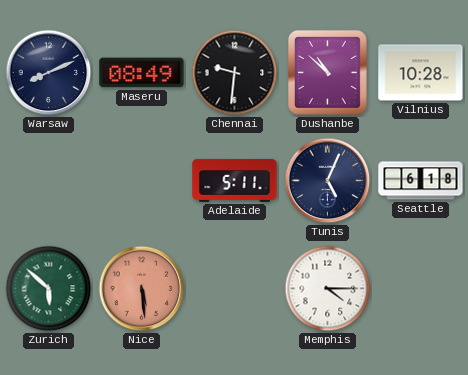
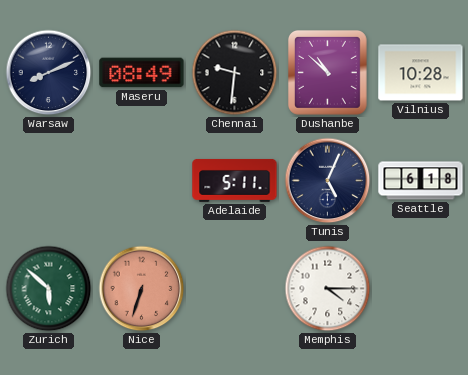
Nice: 5:29 -> 6:33
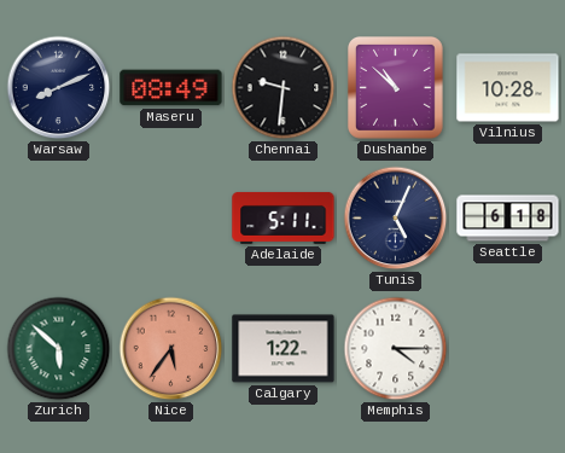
Nice: 6:33 -> 5:36
Calgary: none -> 1:22
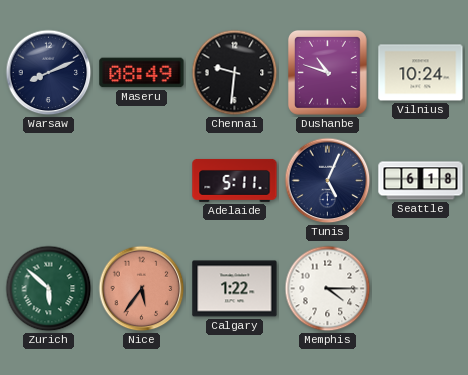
Dushanbe: 10:52 -> 10:48
Vilnius: 10:28 -> 10:24
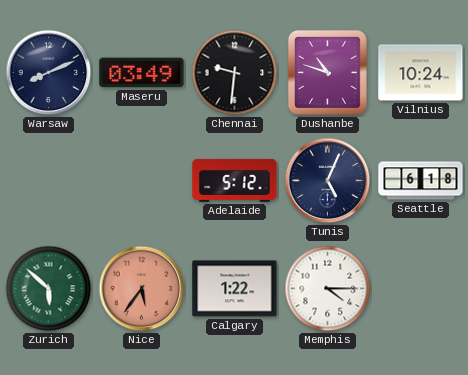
Maseru: 08:49 -> 03:49
Adelaide: 5:11 -> 5:12
